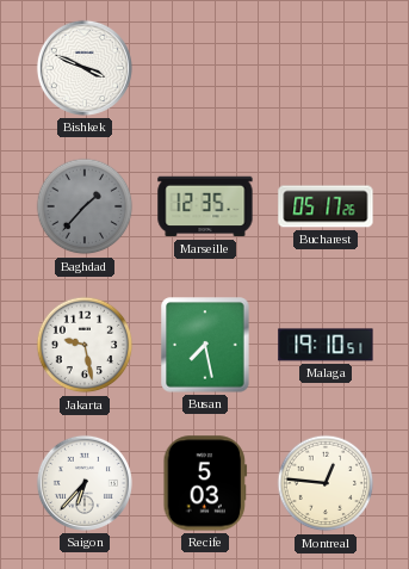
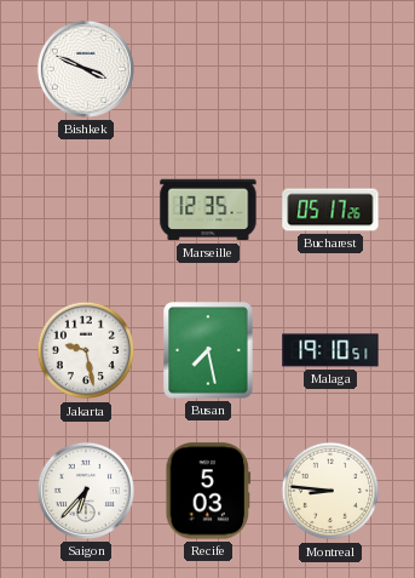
Baghdad: 1:37 -> none
Montreal: 12:46 -> 8:46
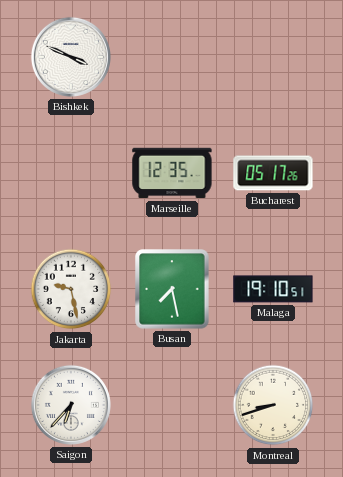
Recife: 5:03 -> none
Montreal: 8:46 -> 8:42
